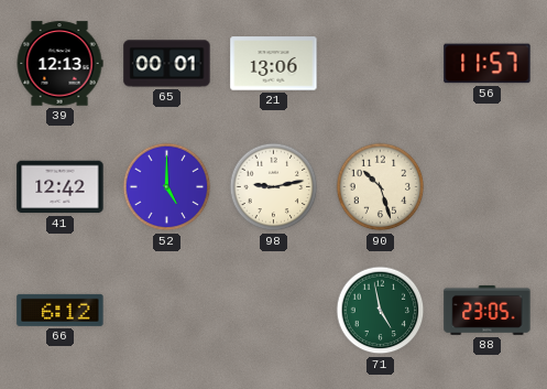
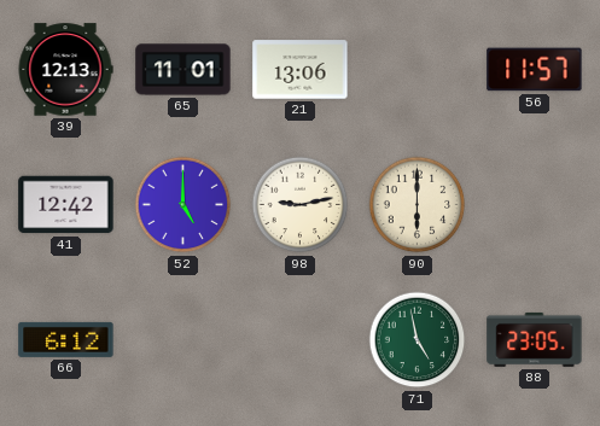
65: 00:01 -> 11:01
90: 10:27 -> 6:00
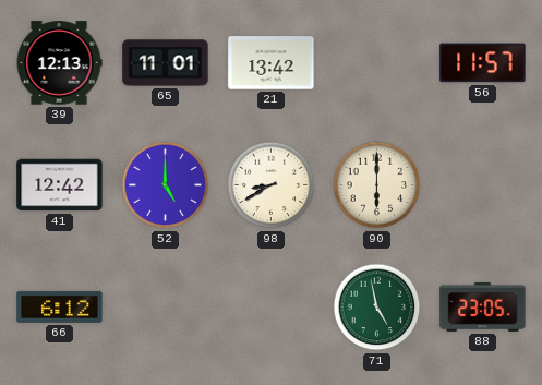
21: 13:06 -> 13:42
98: 9:13 -> 8:40
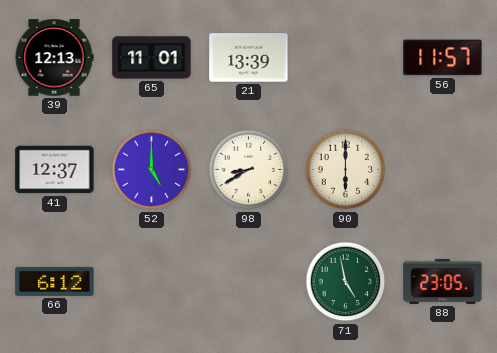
21: 13:42 -> 13:39
41: 12:42 -> 12:37
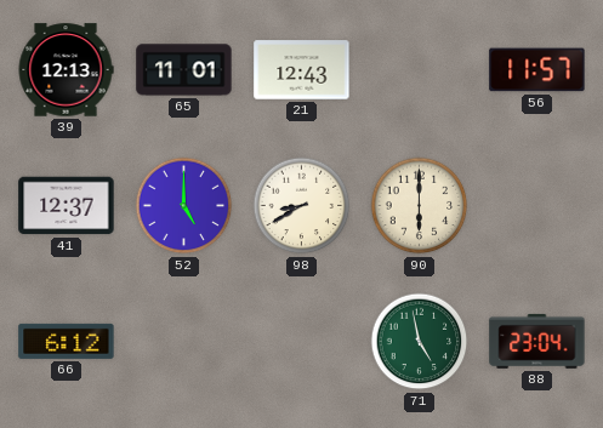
21: 13:39 -> 12:43
88: 23:05 -> 23:04
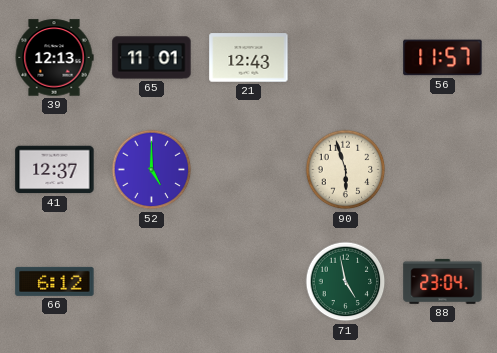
98: 8:40 -> none
90: 6:00 -> 5:57
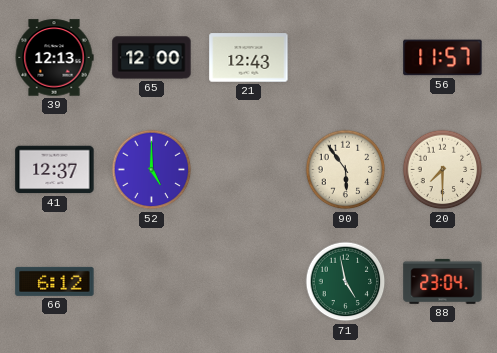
65: 11:01 -> 12:00
90: 5:57 -> 5:54
20: none -> 7:30
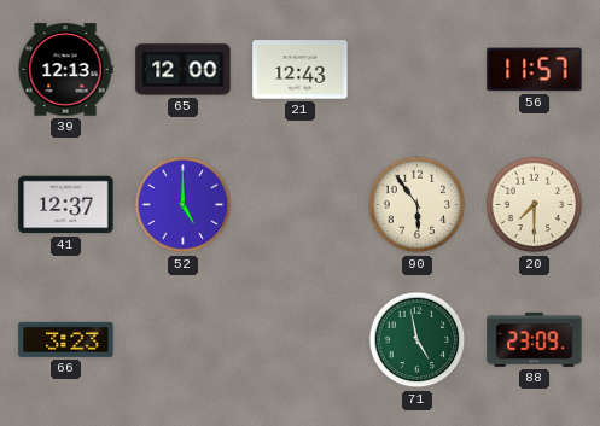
66: 6:12 -> 3:23
88: 23:04 -> 23:09
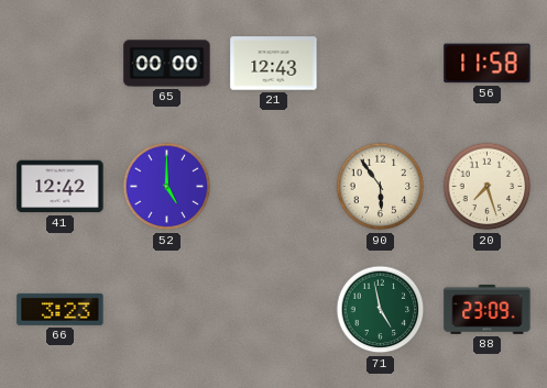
39: 12:13 -> none
65: 12:00 -> 00:00
56: 11:57 -> 11:58
41: 12:37 -> 12:42
20: 7:30 -> 7:27
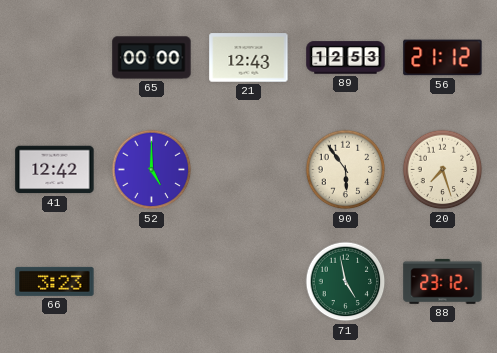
89: none -> 12:53
56: 11:58 -> 21:12
88: 23:09 -> 23:12
